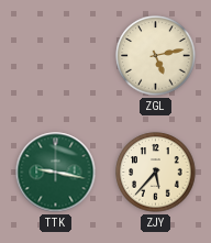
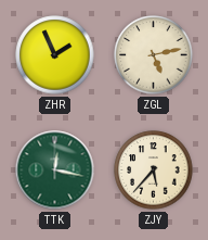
ZHR: none -> 1:56
TTK: 9:17 -> 12:17
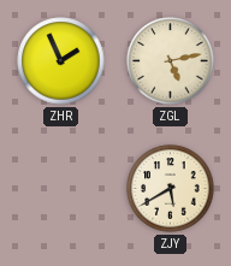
TTK: 12:17 -> none
ZJY: 5:37 -> 5:40
